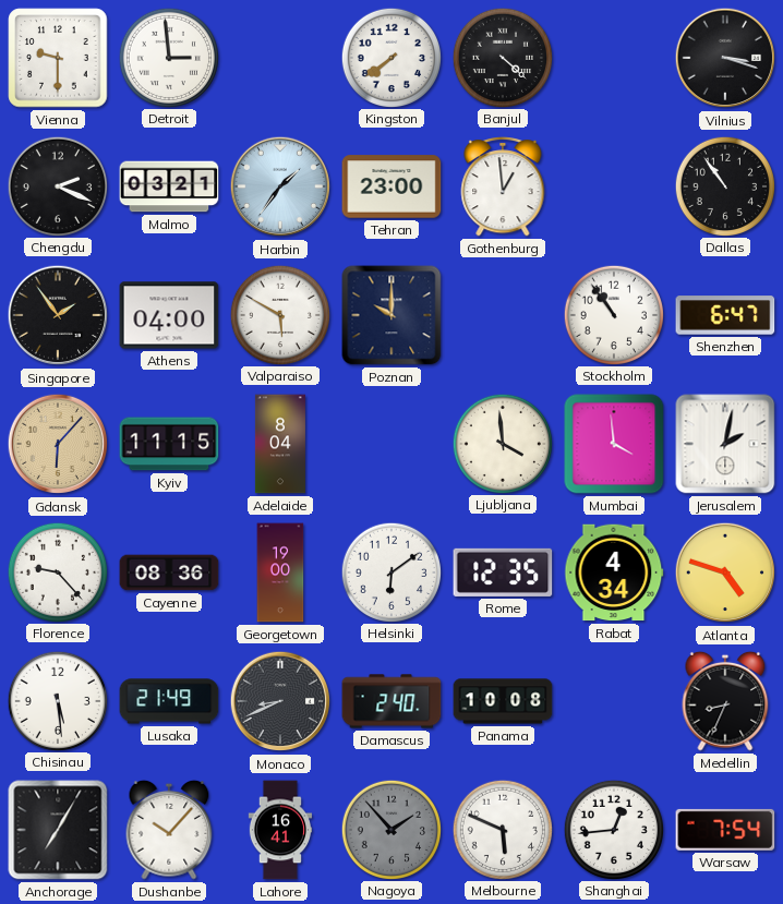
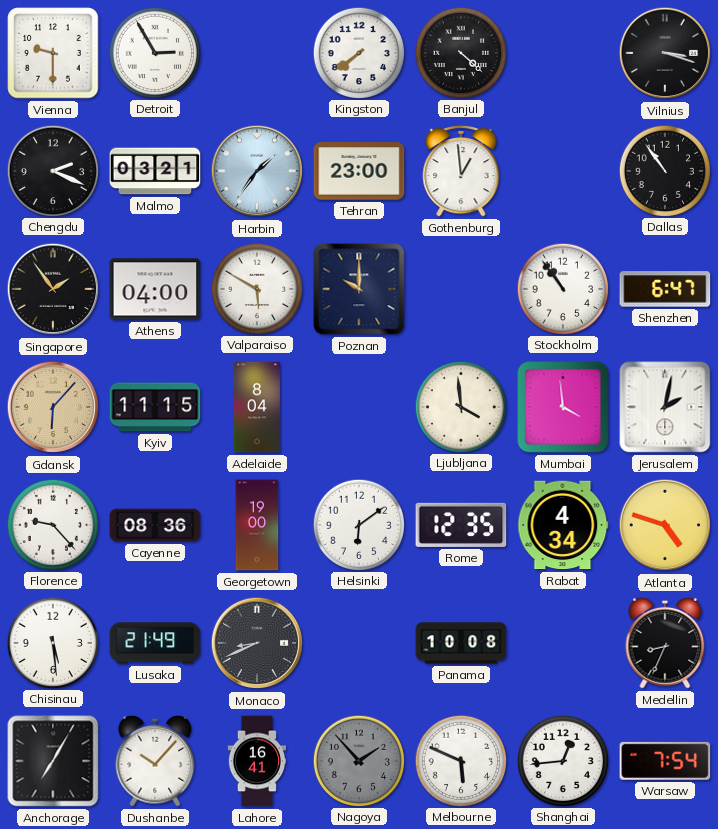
Detroit: 2:59 -> 2:55
Damascus: 2:40 -> none
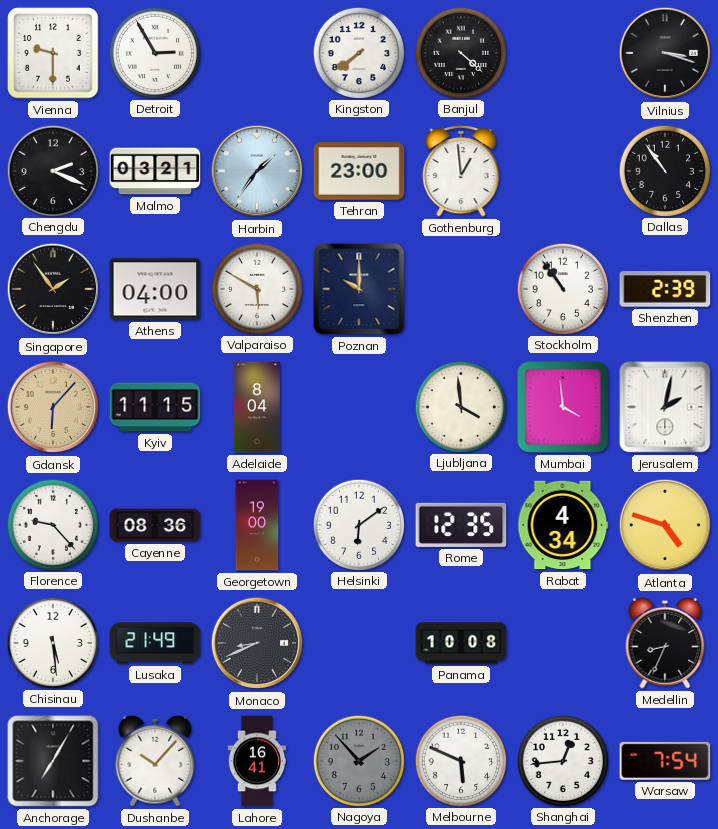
Shenzhen: 6:47 -> 2:39
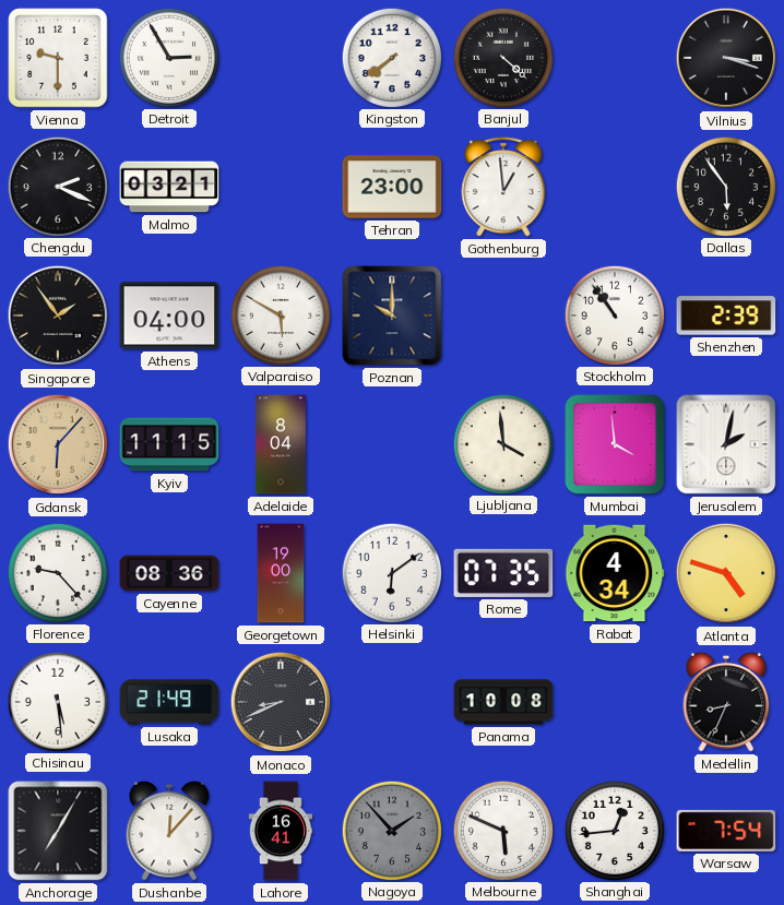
Harbin: 1:36 -> none
Dallas: 10:54 -> 5:54
Rome: 12:35 -> 07:35
Dushanbe: 10:07 -> 12:07
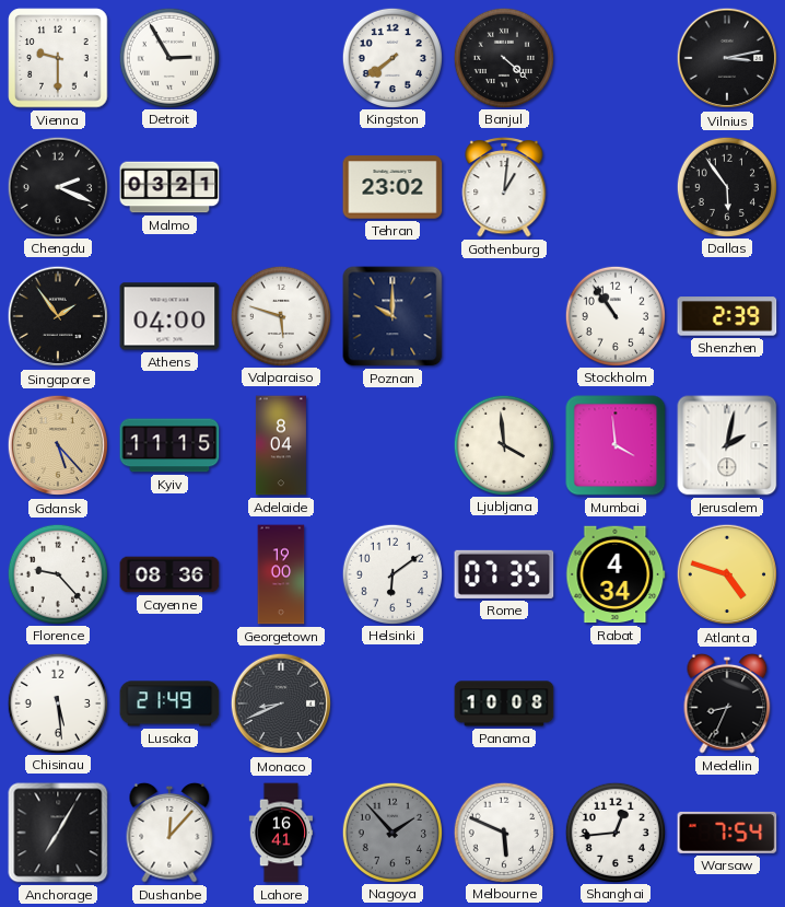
Vilnius: 3:18 -> 3:13
Tehran: 23:00 -> 23:02
Gothenburg: 12:59 -> 1:01
Valparaiso: 5:50 -> 5:48
Gdansk: 6:07 -> 5:23
